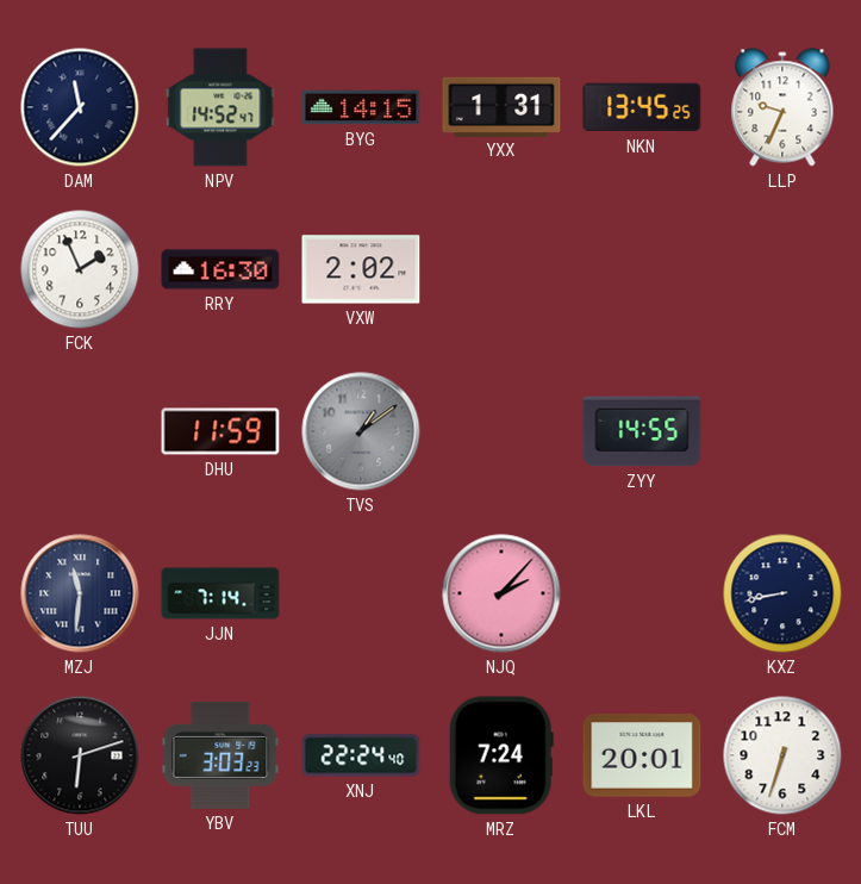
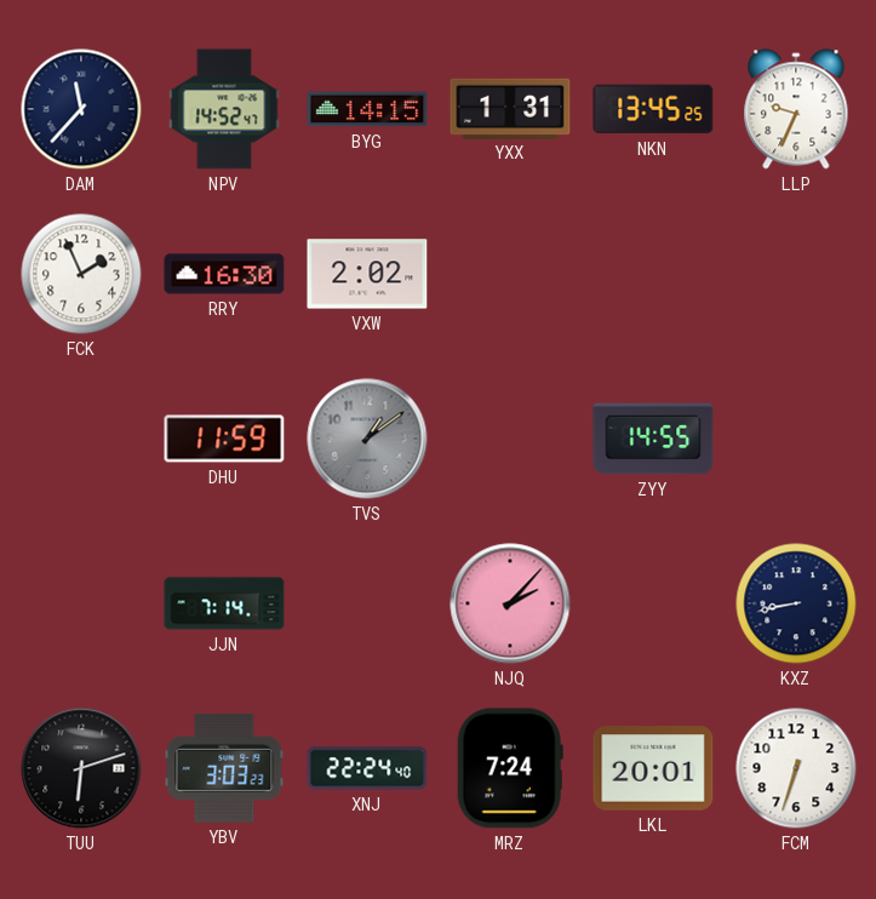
MZJ: 11:31 -> none
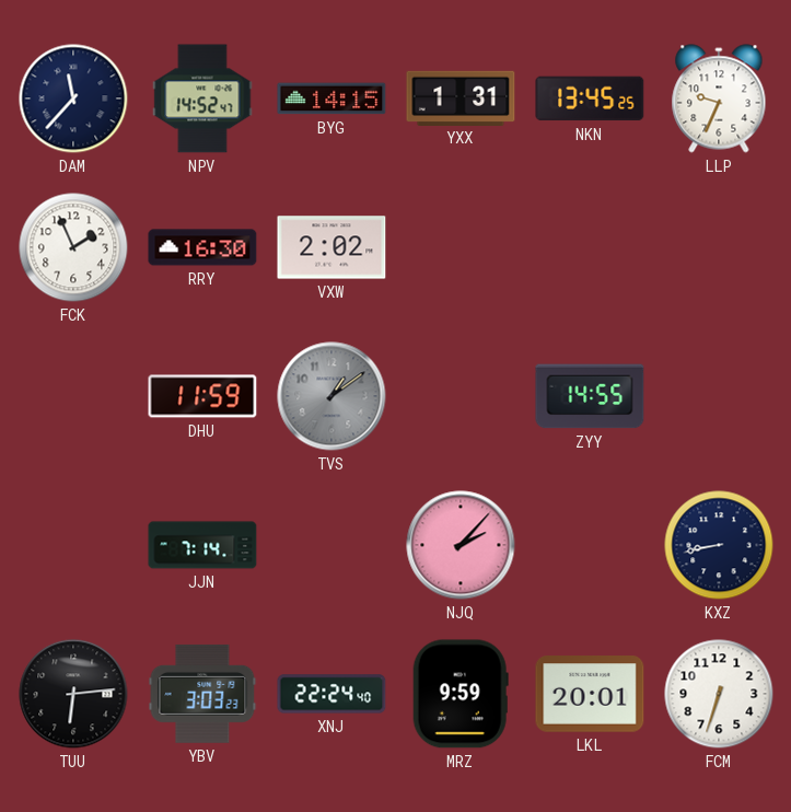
TUU: 6:12 -> 6:14
MRZ: 7:24 -> 9:59
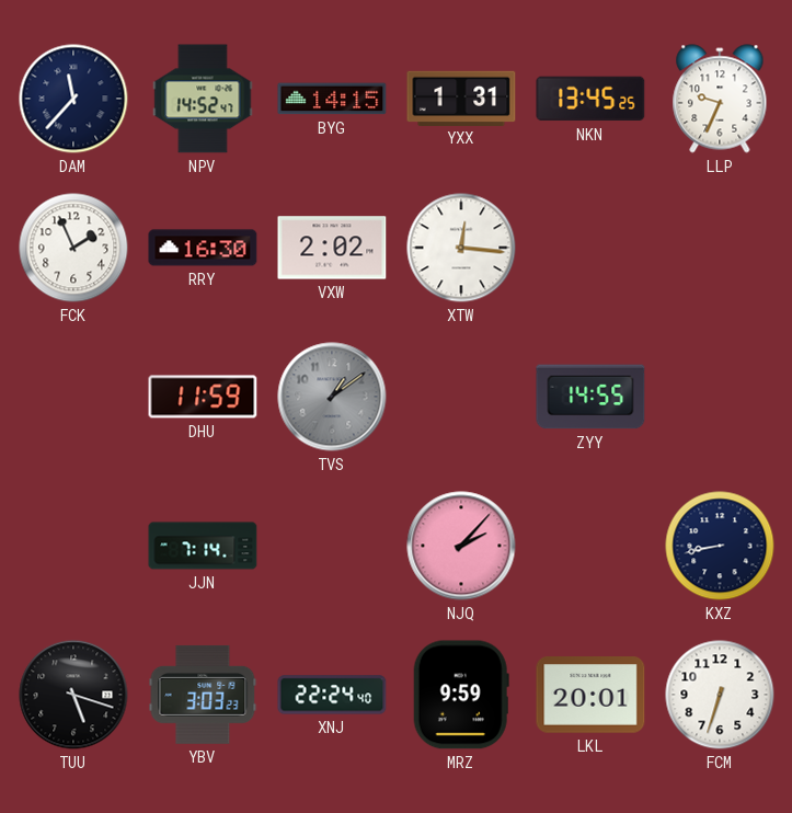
XTW: none -> 12:16
TUU: 6:14 -> 5:18
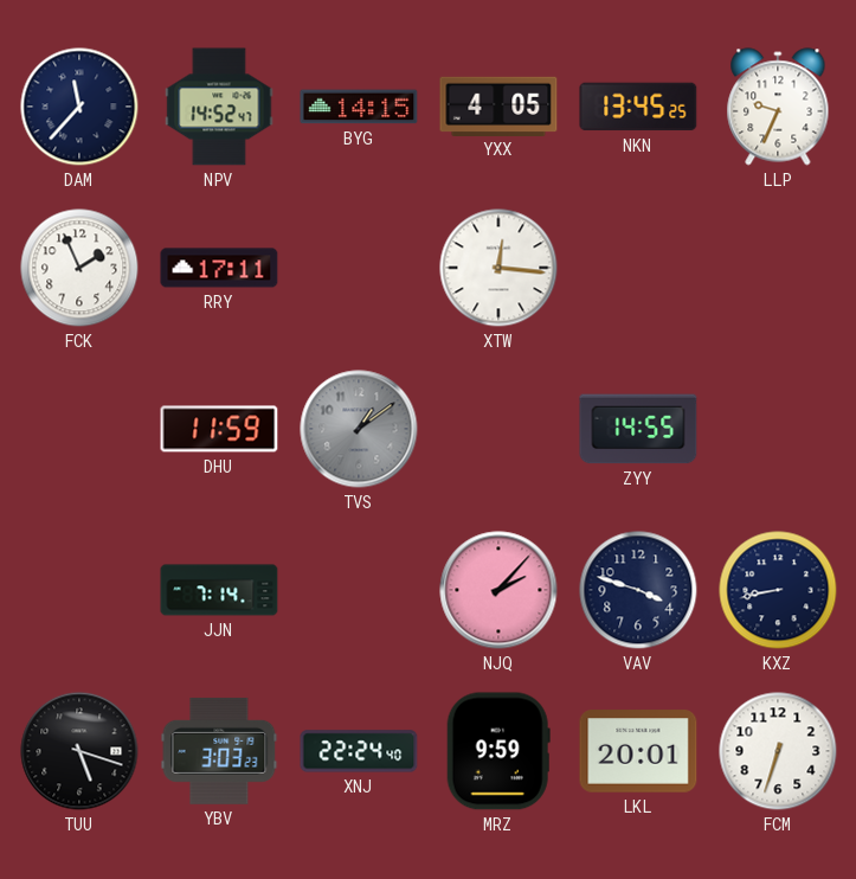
YXX: 1:31 -> 4:05
RRY: 16:30 -> 17:11
VXW: 2:02 -> none
VAV: none -> 3:48
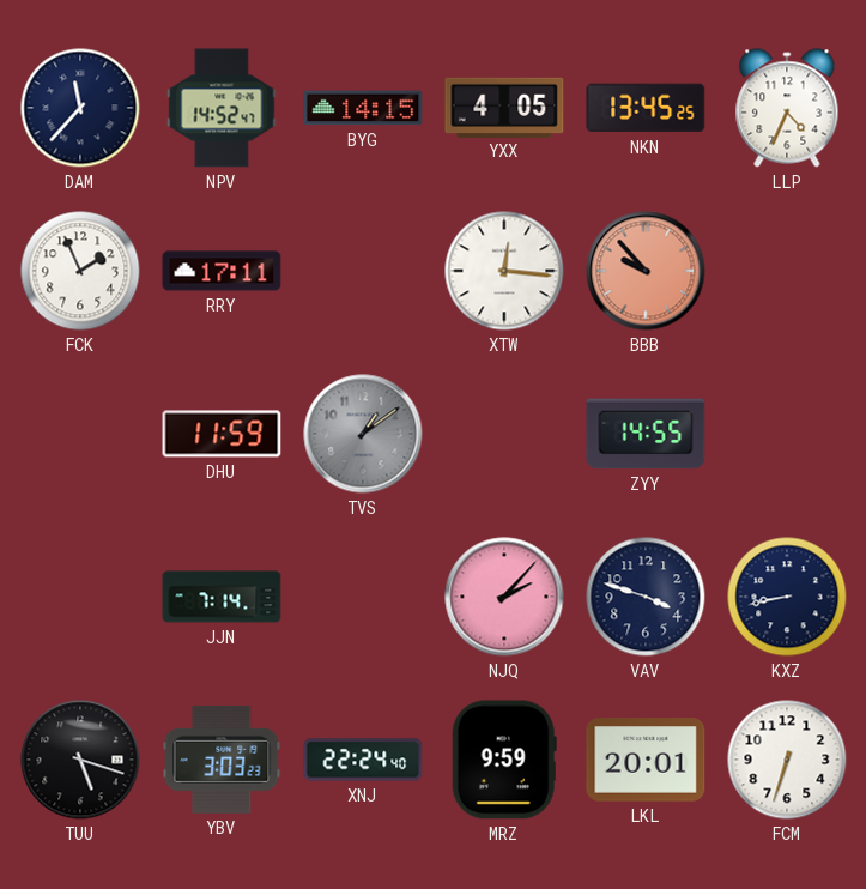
LLP: 9:34 -> 4:34
BBB: none -> 9:53
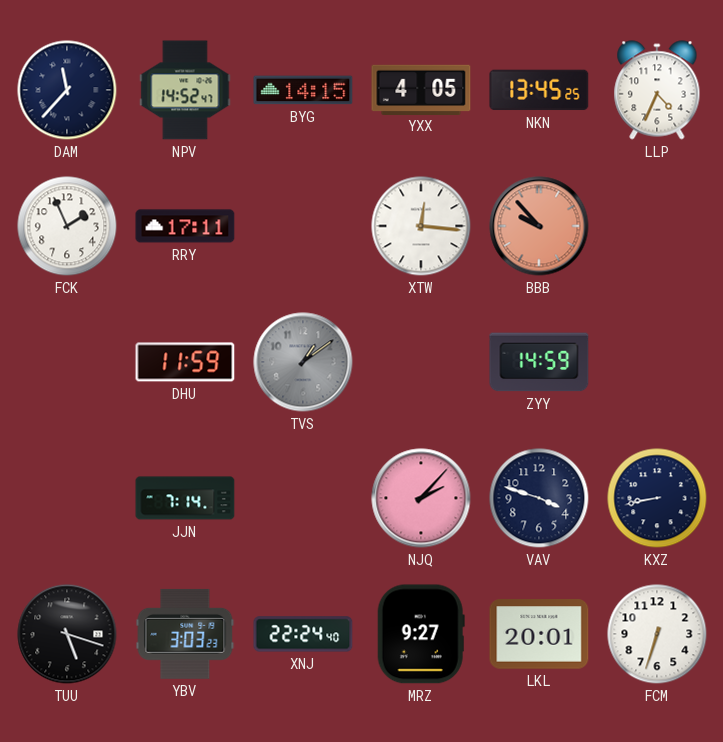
ZYY: 14:55 -> 14:59
MRZ: 9:59 -> 9:27
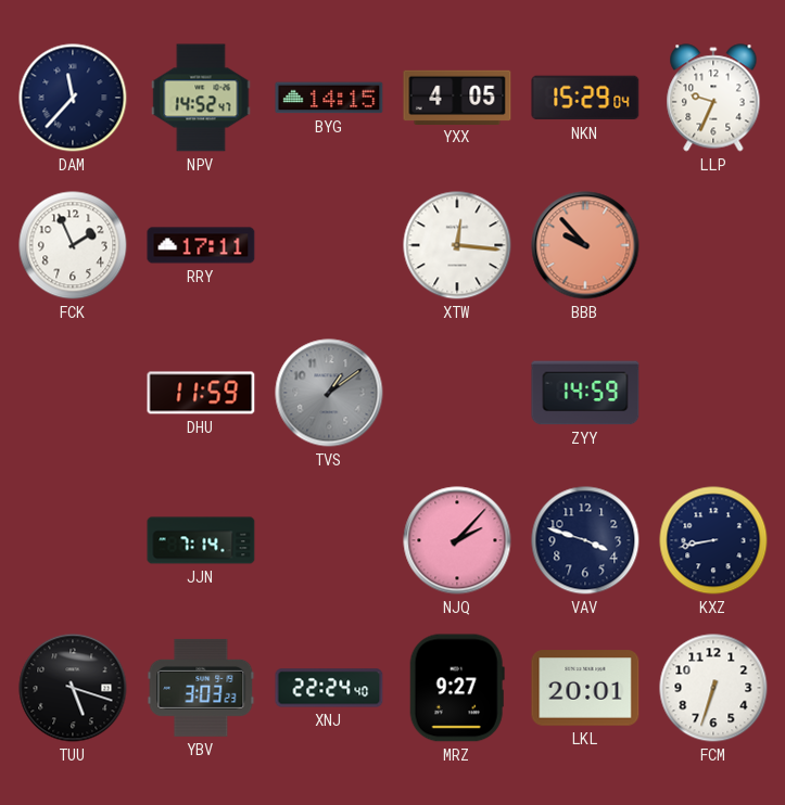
NKN: 13:45 -> 15:29
LLP: 4:34 -> 9:34
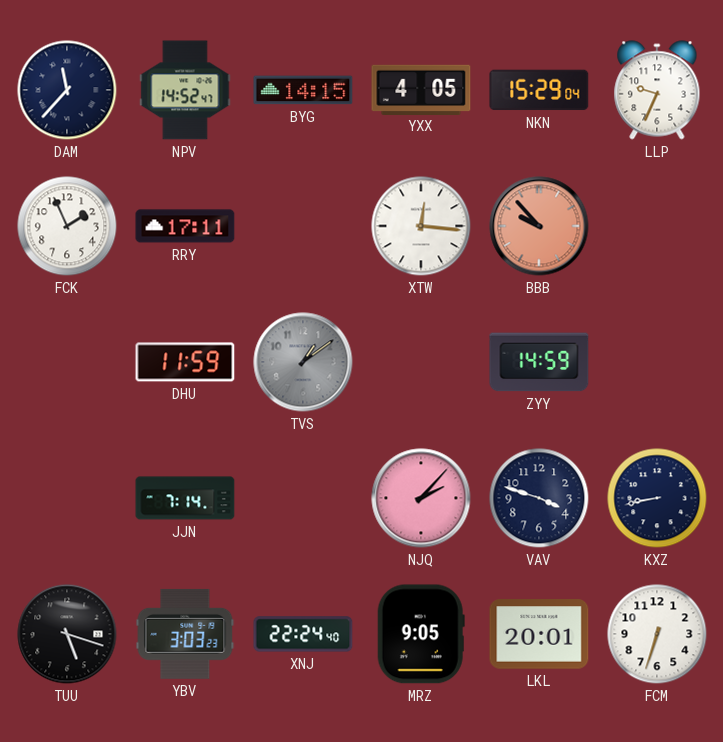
MRZ: 9:27 -> 9:05
